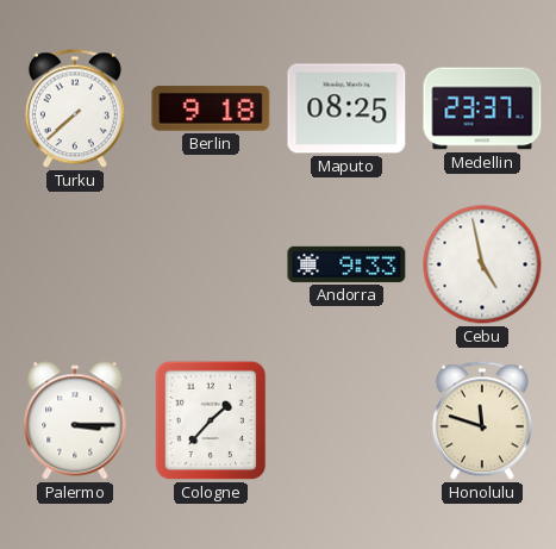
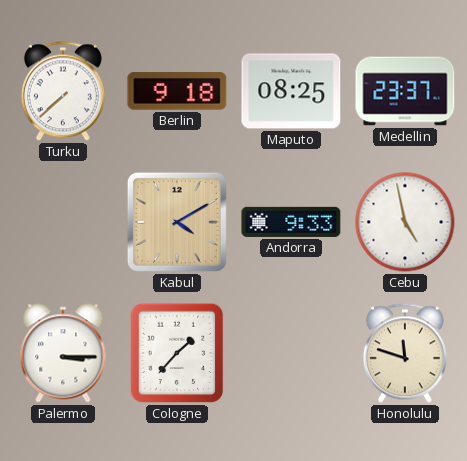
Kabul: none -> 4:10
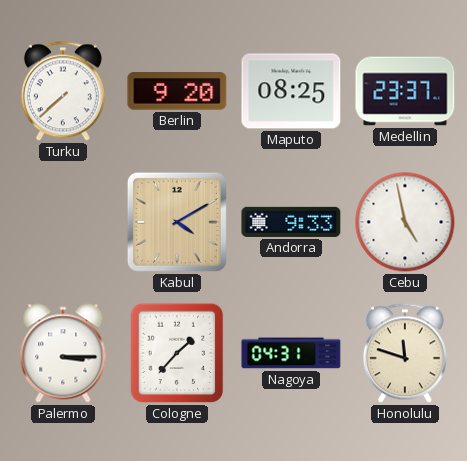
Berlin: 9:18 -> 9:20
Nagoya: none -> 04:31
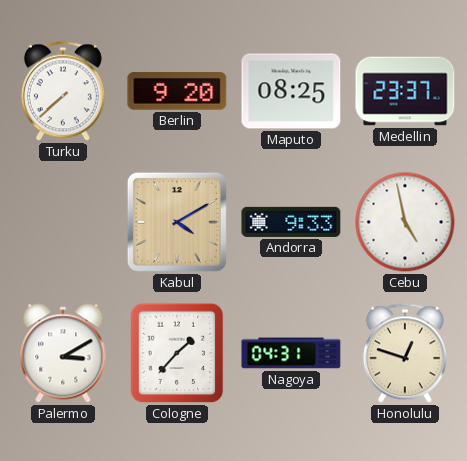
Palermo: 3:15 -> 3:10
Honolulu: 11:48 -> 12:48
